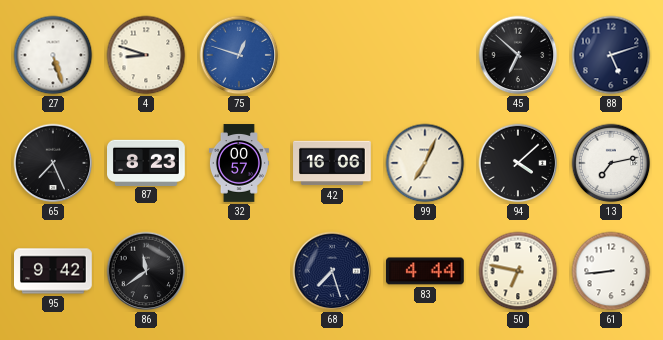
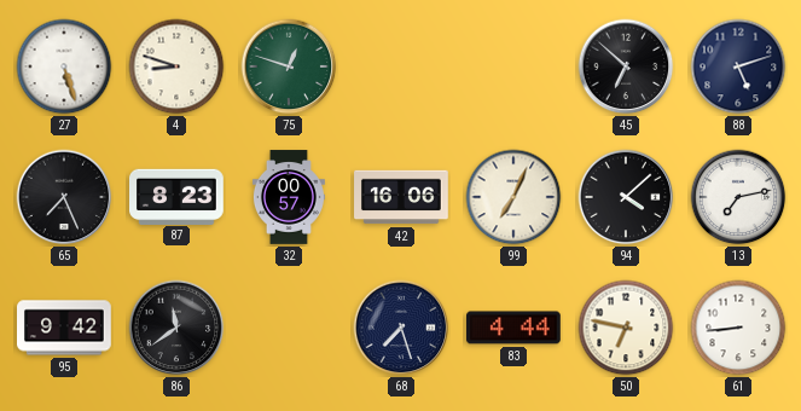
75 dial: blue -> green
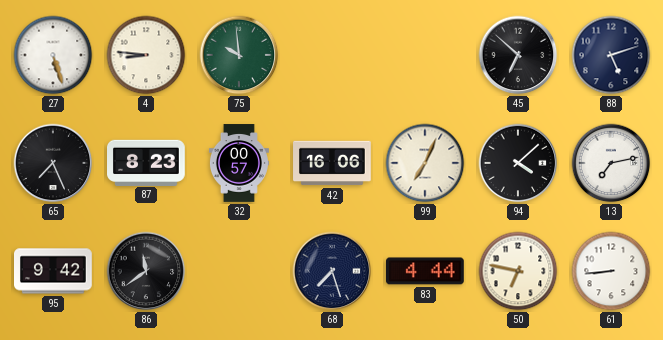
4: 8:48 -> 8:46
75: 12:48 -> 9:59
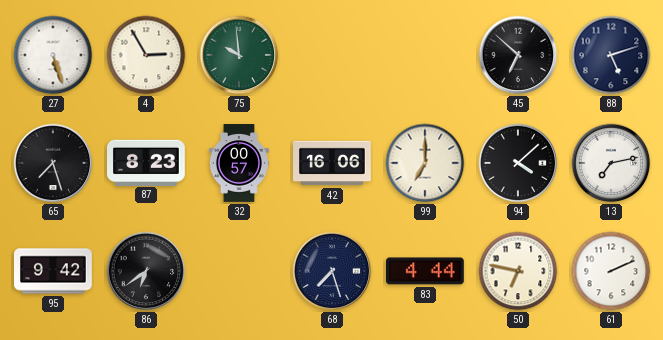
4: 8:46 -> 2:55
65: 7:26 -> 7:27
99: 7:04 -> 7:00
86: 11:39 -> 6:39
61: 8:44 -> 2:11
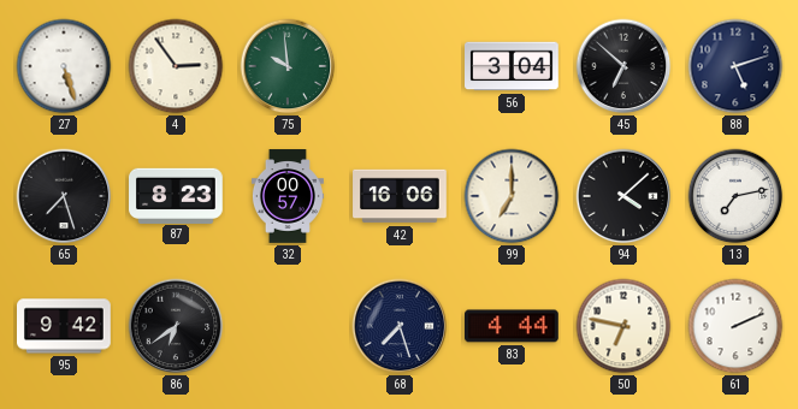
4: 2:55 -> 2:54
56: none -> 3:04
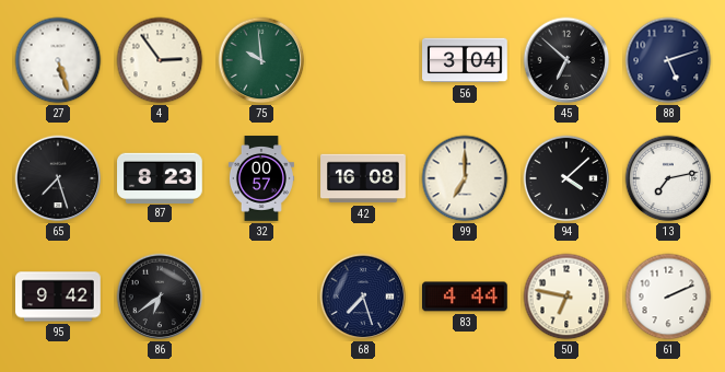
42: 16:06 -> 16:08
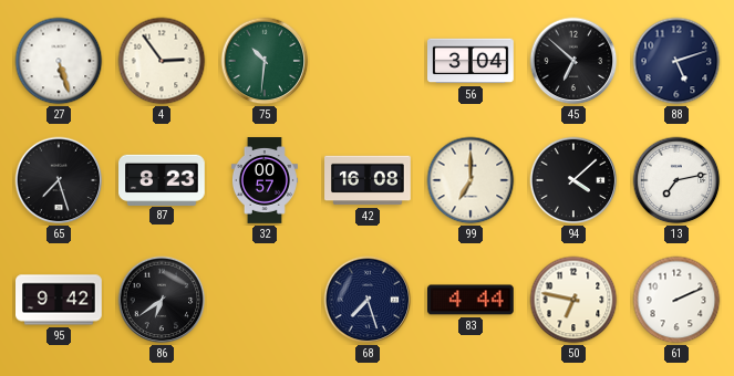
75: 9:59 -> 10:31
